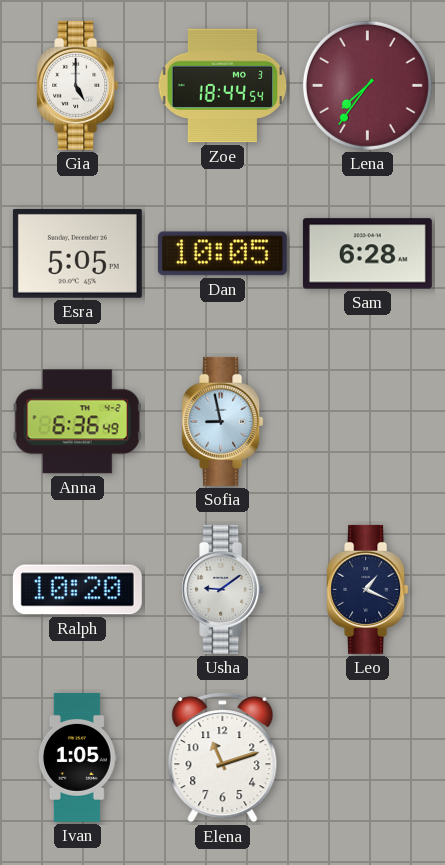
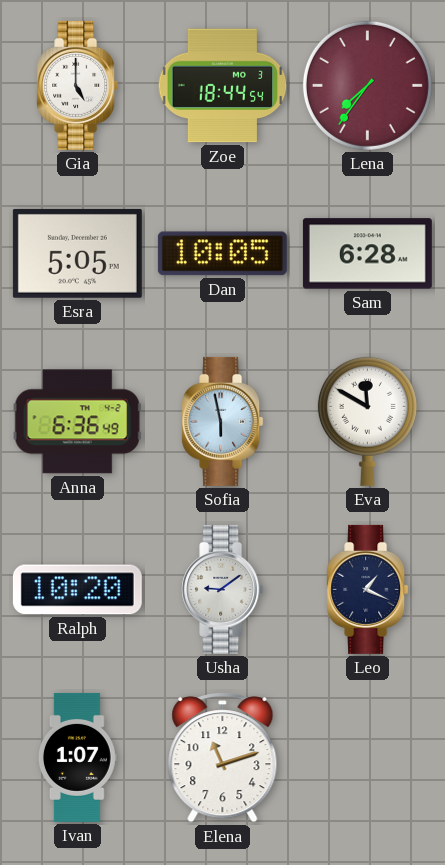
Sofia: 8:58 -> 5:58
Eva: none -> 11:50
Ivan: 1:05 -> 1:07
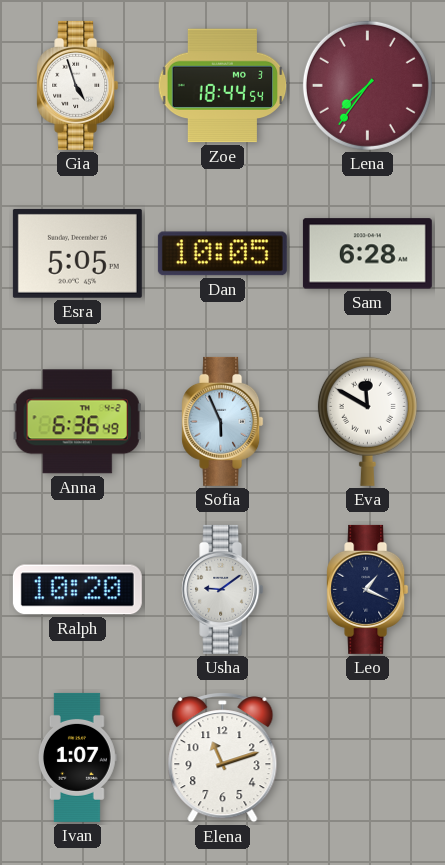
Gia: 5:00 -> 4:57
Sofia: 5:58 -> 5:56
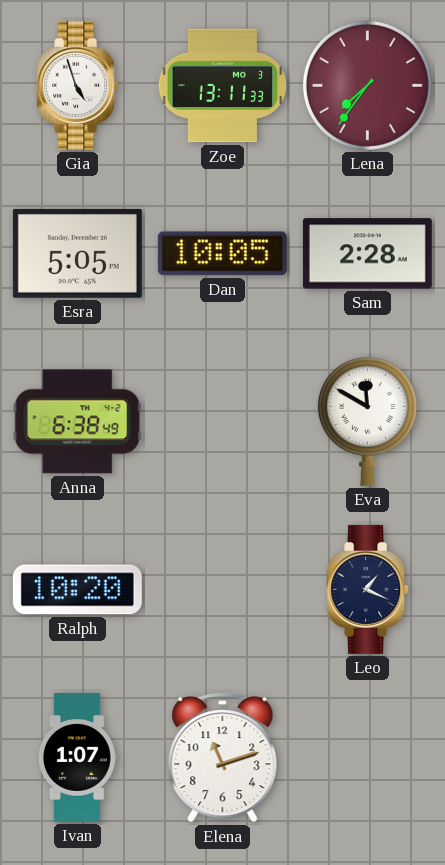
Zoe: 18:44 -> 13:11
Sam: 6:28 -> 2:28
Anna: 6:36 -> 6:38
Sofia: 5:56 -> none
Usha: 9:09 -> none
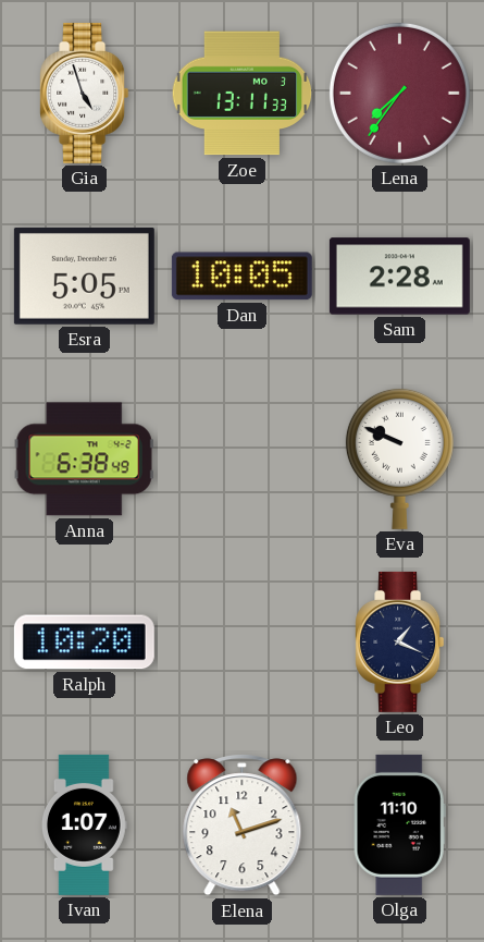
Eva: 11:50 -> 9:49
Olga: none -> 11:10
